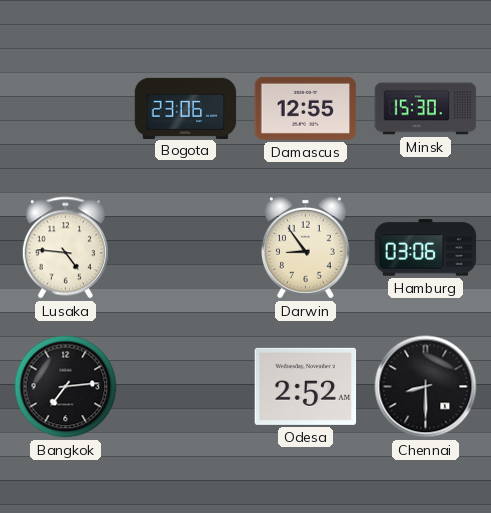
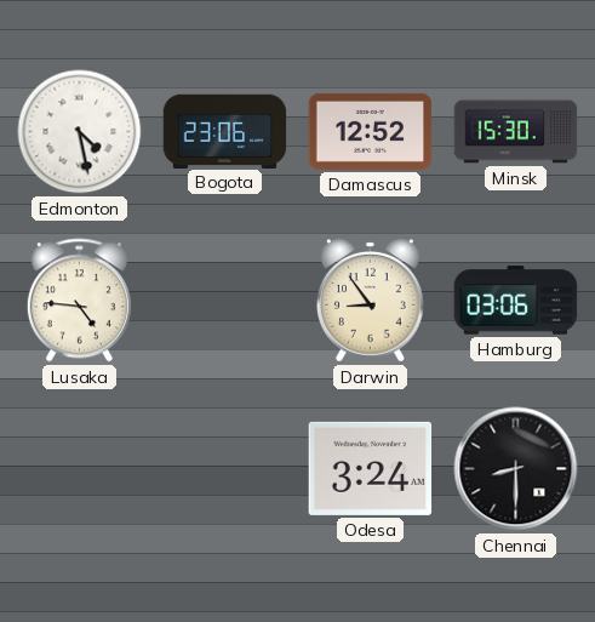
Edmonton: none -> 4:28
Damascus: 12:55 -> 12:52
Bangkok: 7:14 -> none
Odesa: 2:52 -> 3:24
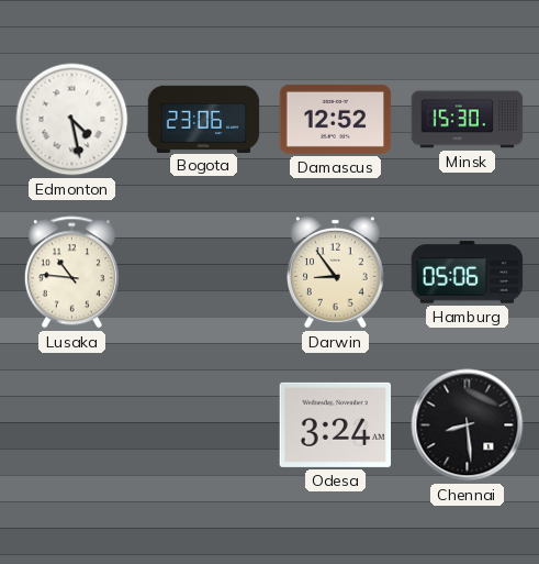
Lusaka: 4:46 -> 10:46
Hamburg: 03:06 -> 05:06
Chennai: 8:30 -> 8:29
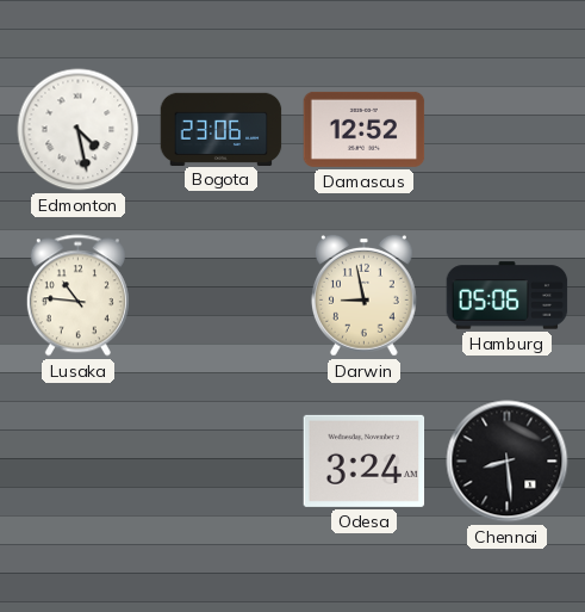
Minsk: 15:30 -> none
Darwin: 8:54 -> 8:58
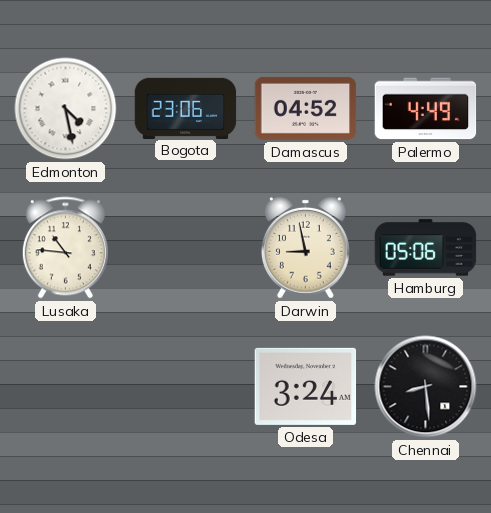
Damascus: 12:52 -> 04:52
Palermo: none -> 4:49
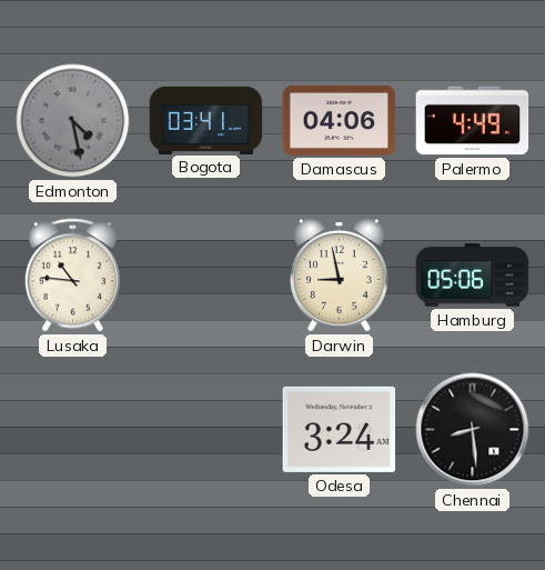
Edmonton dial: white -> grey
Bogota: 23:06 -> 03:41
Damascus: 04:52 -> 04:06
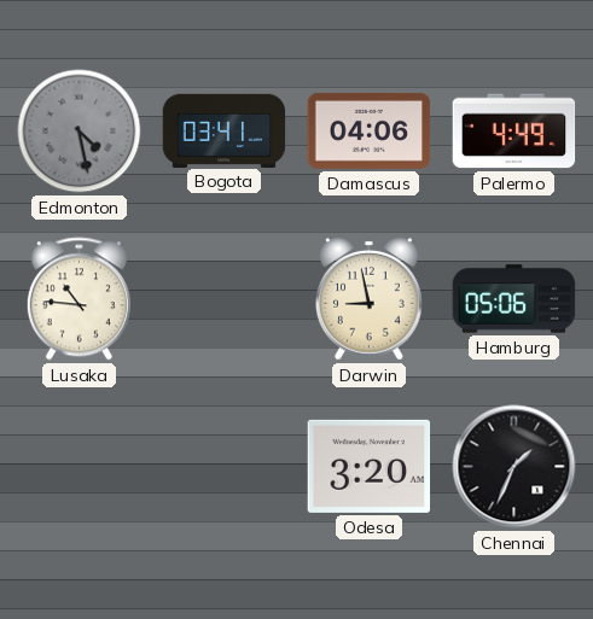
Odesa: 3:24 -> 3:20
Chennai: 8:29 -> 1:34
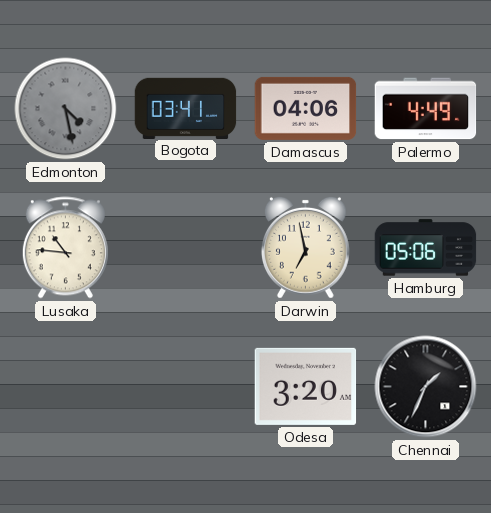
Darwin: 8:58 -> 6:58
